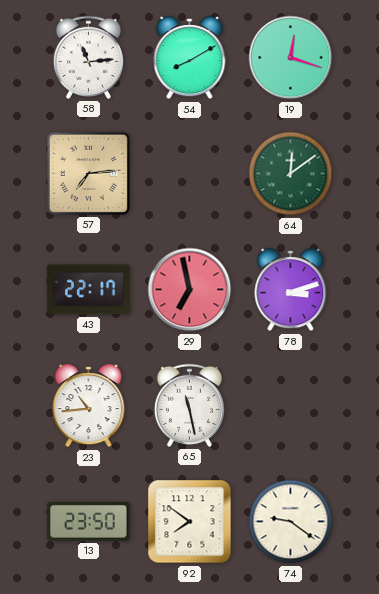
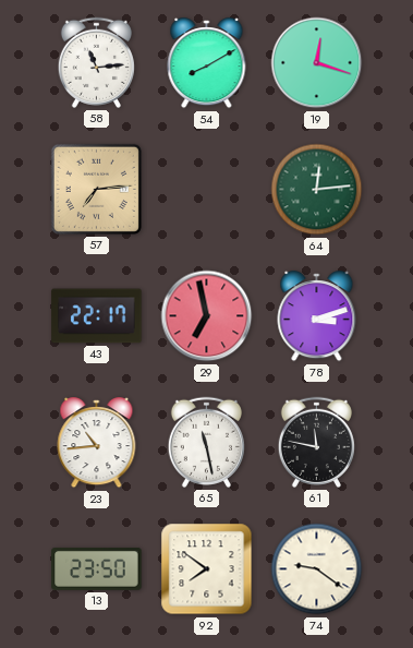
64: 12:09 -> 12:14
61: none -> 11:47
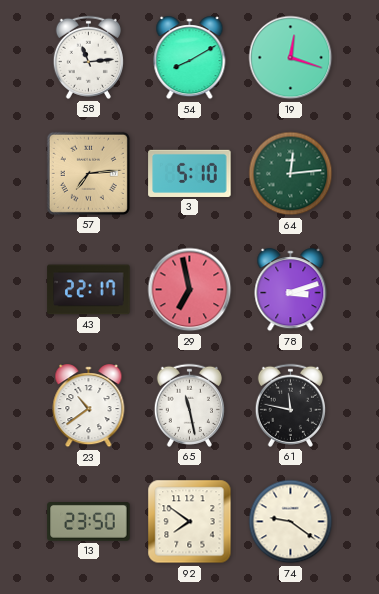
3: none -> 5:10
23: 10:44 -> 10:39
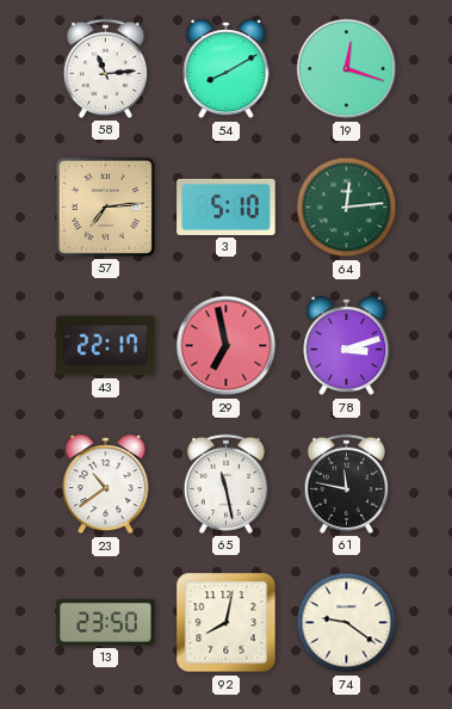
92: 7:51 -> 8:02
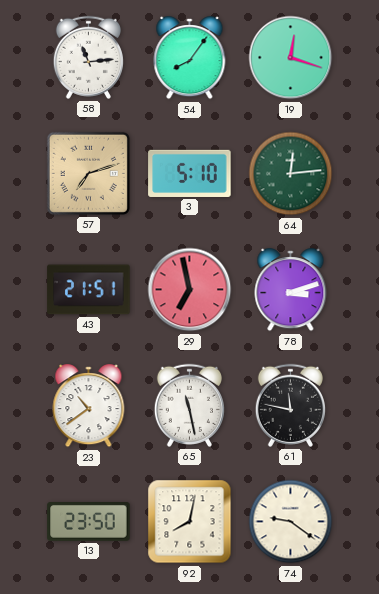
54: 8:10 -> 8:06
57: 7:14 -> 7:12
43: 22:17 -> 21:51
